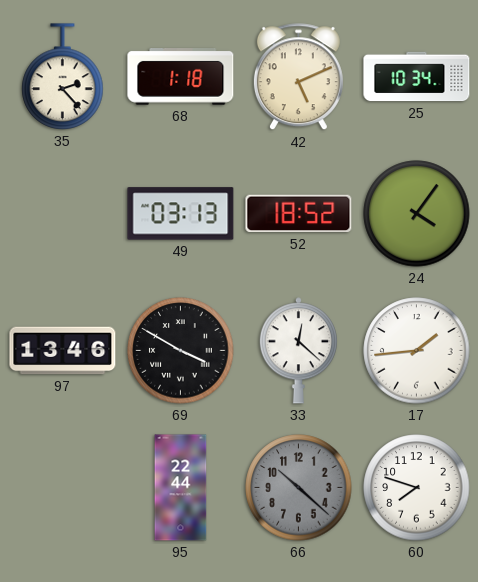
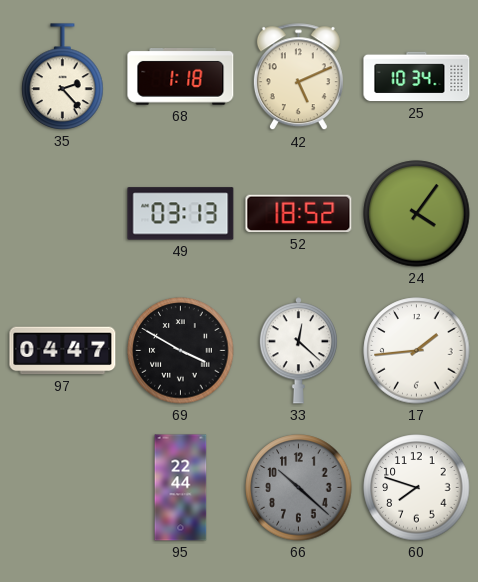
97: 13:46 -> 04:47
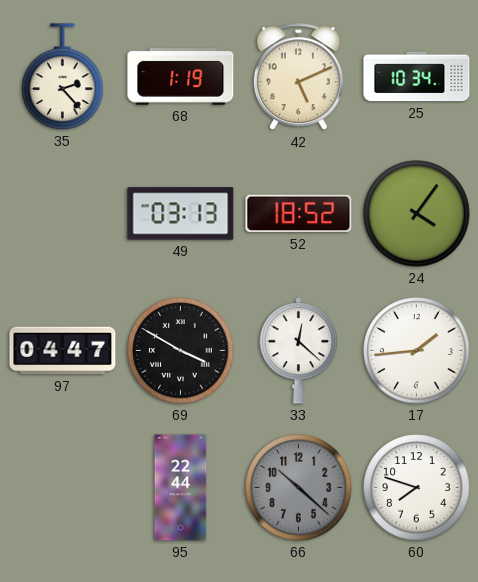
68: 1:18 -> 1:19
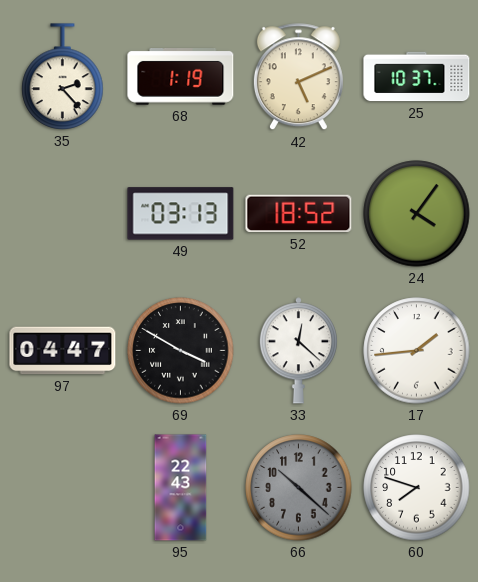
25: 10:34 -> 10:37
95: 22:44 -> 22:43
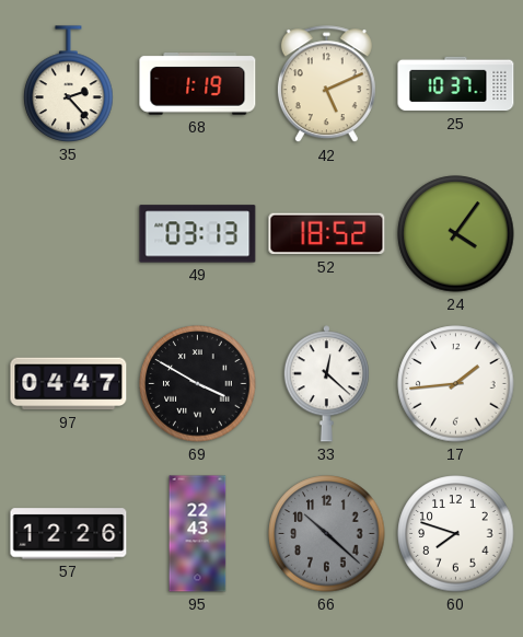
57: none -> 12:26
